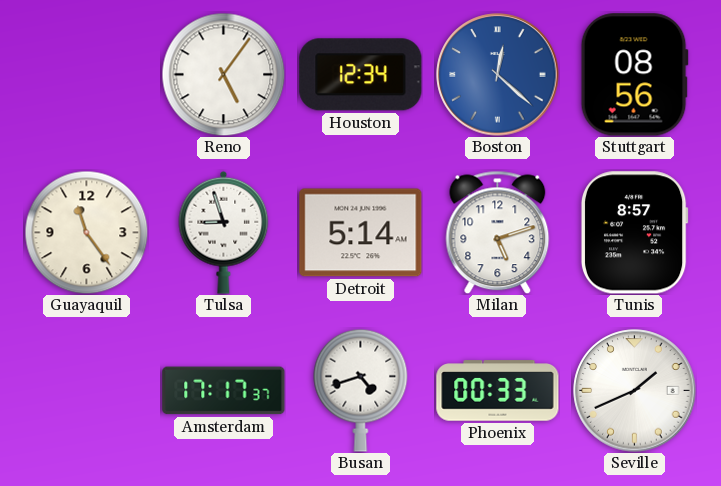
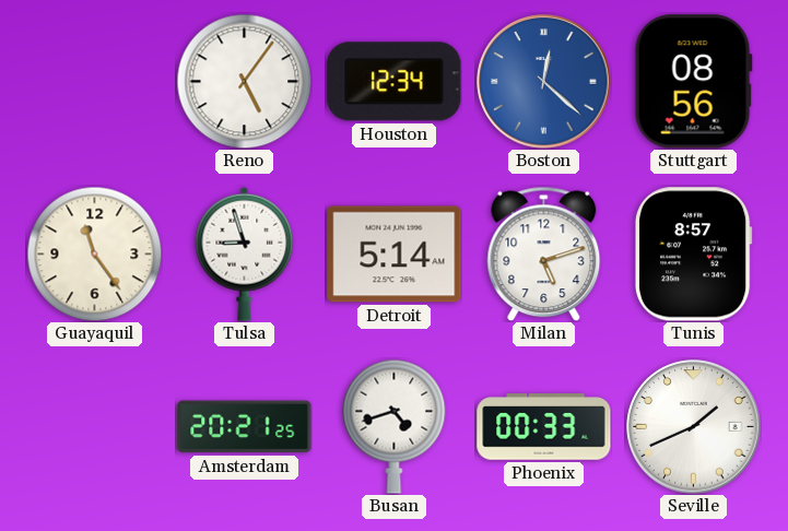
Amsterdam: 17:17 -> 20:21
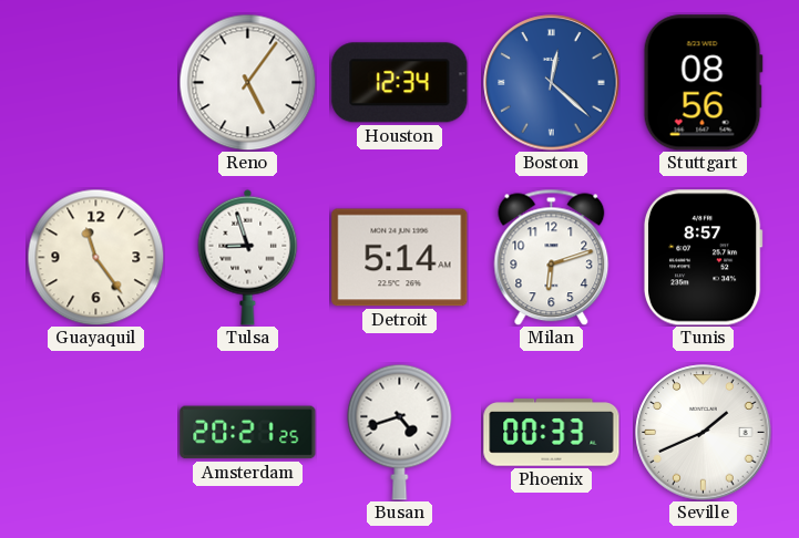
Milan: 5:12 -> 6:12
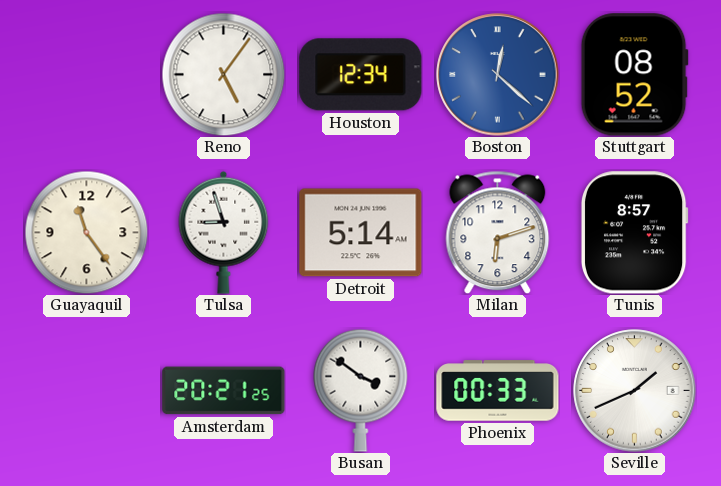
Stuttgart: 08:56 -> 08:52
Busan: 4:42 -> 3:51
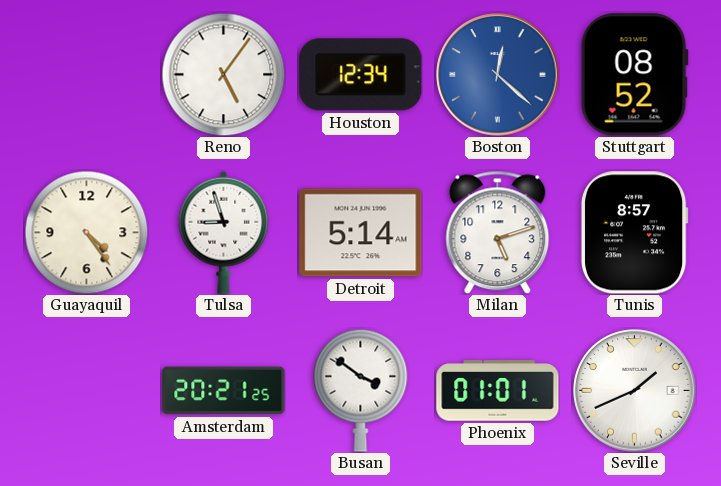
Guayaquil: 11:24 -> 4:24
Milan: 6:12 -> 5:12
Phoenix: 00:33 -> 01:01
